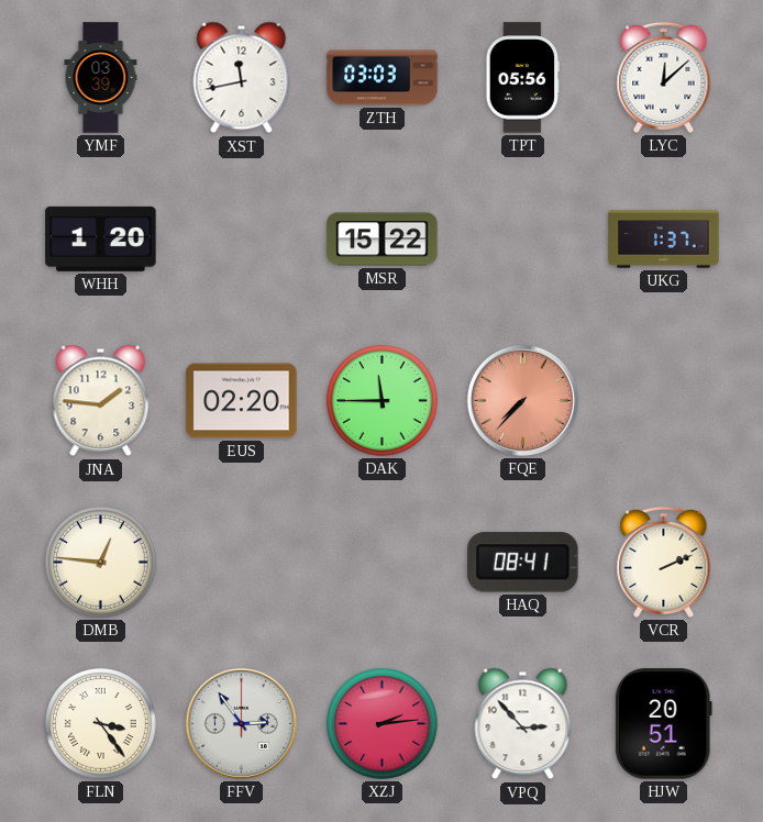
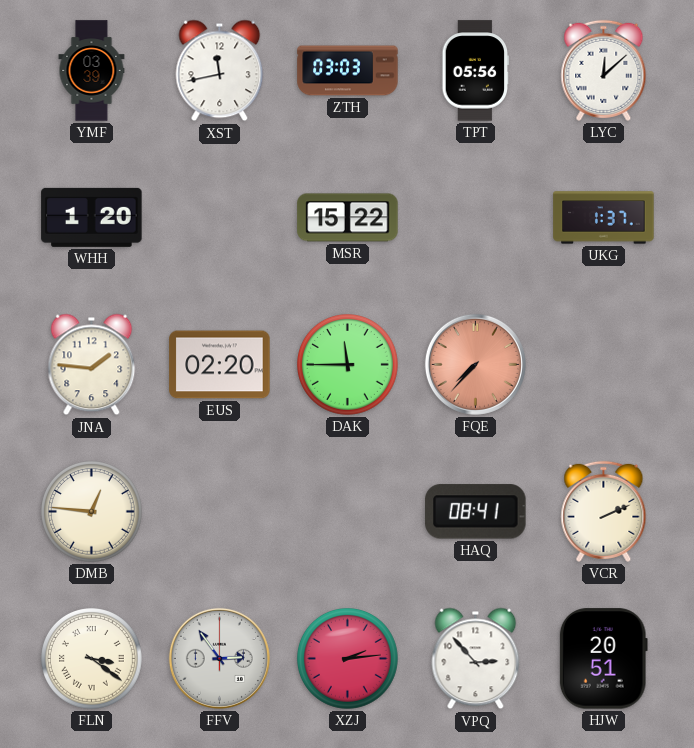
FLN: 3:24 -> 3:21
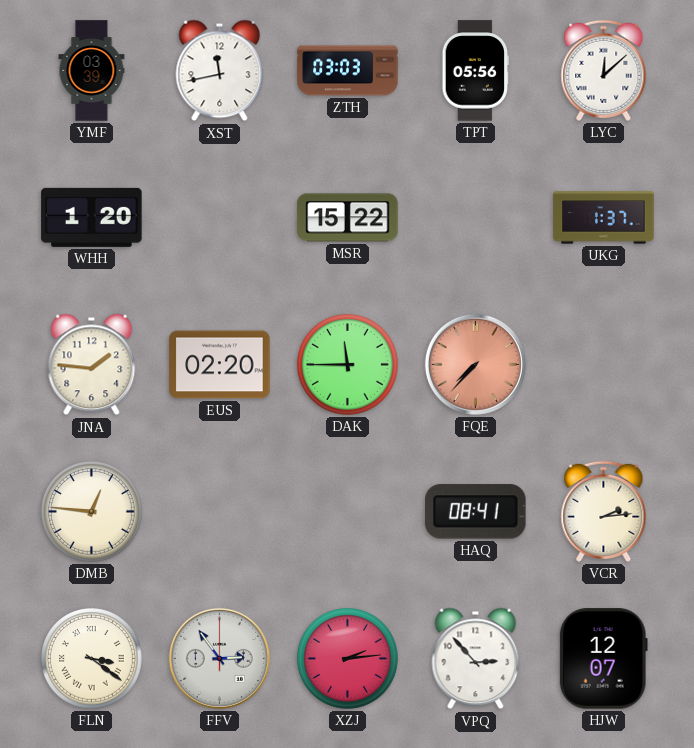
VCR: 2:11 -> 2:14
HJW: 20:51 -> 12:07
